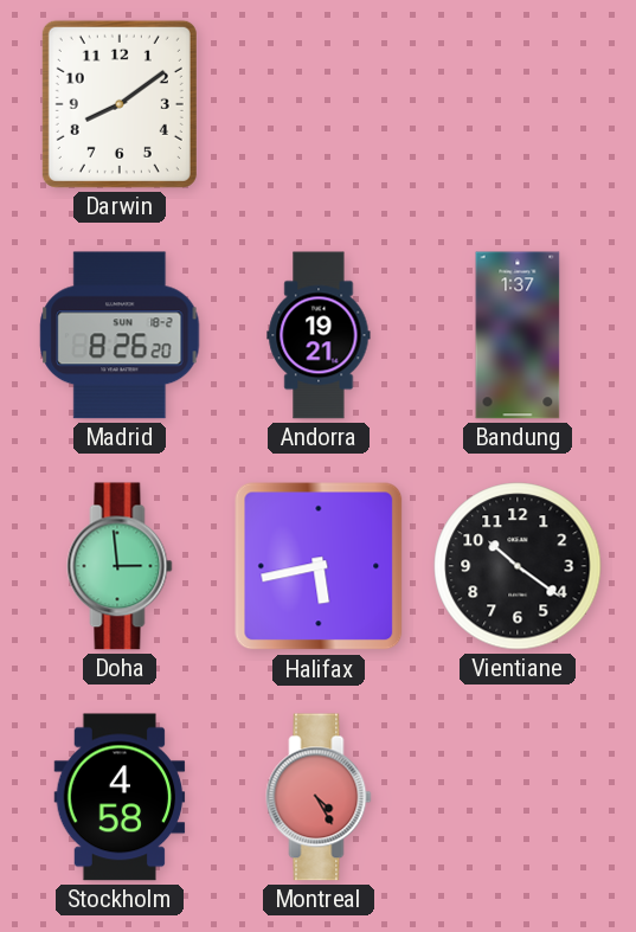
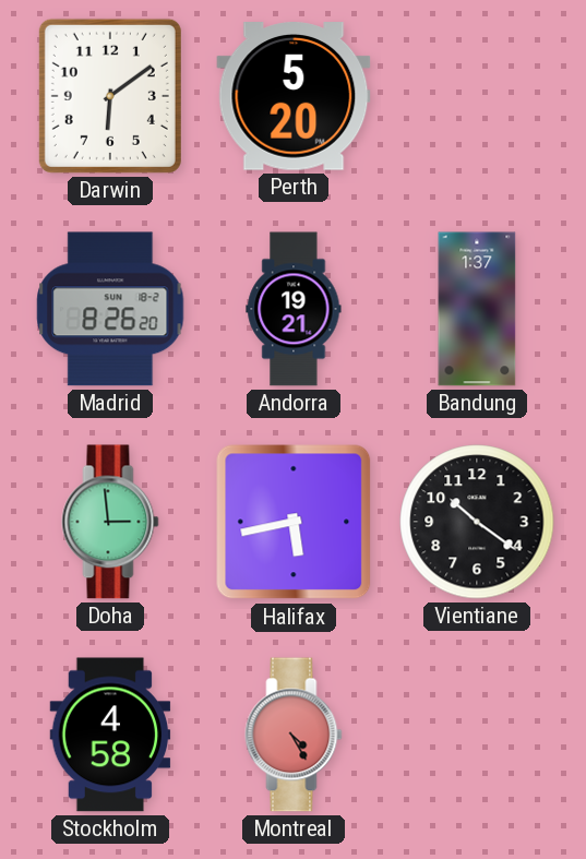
Darwin: 8:09 -> 6:09
Perth: none -> 5:20
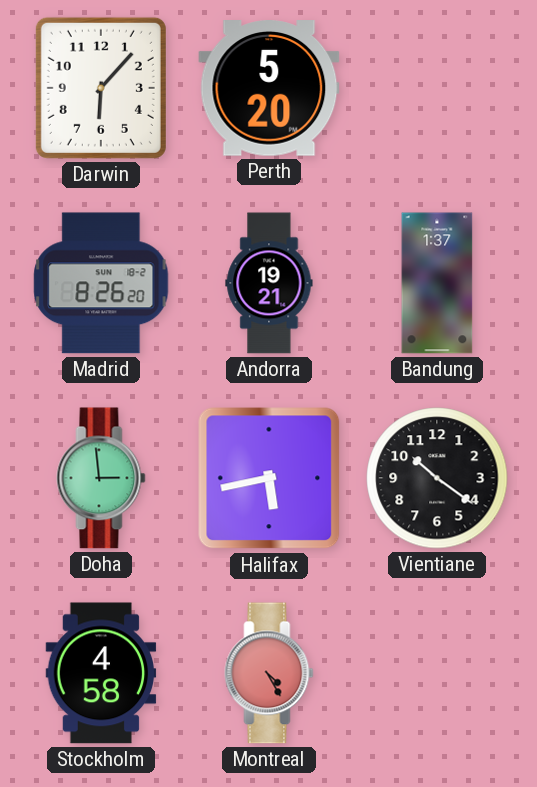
Darwin: 6:09 -> 6:07
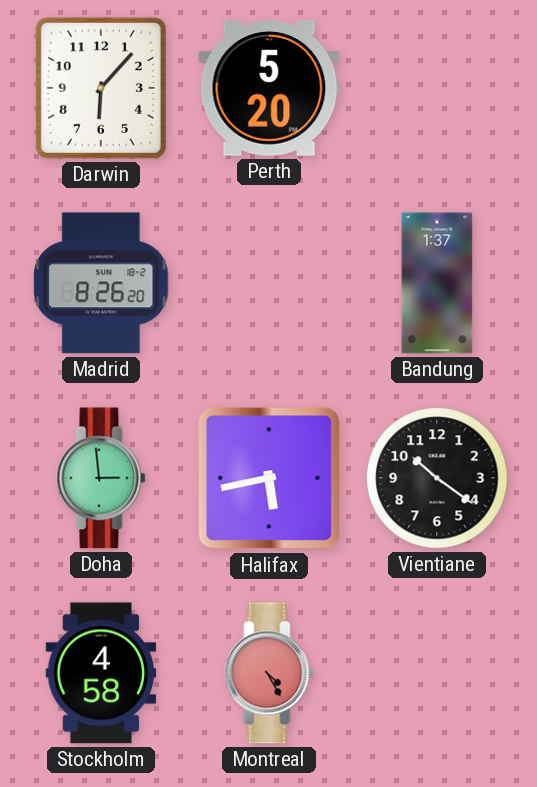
Andorra: 19:21 -> none
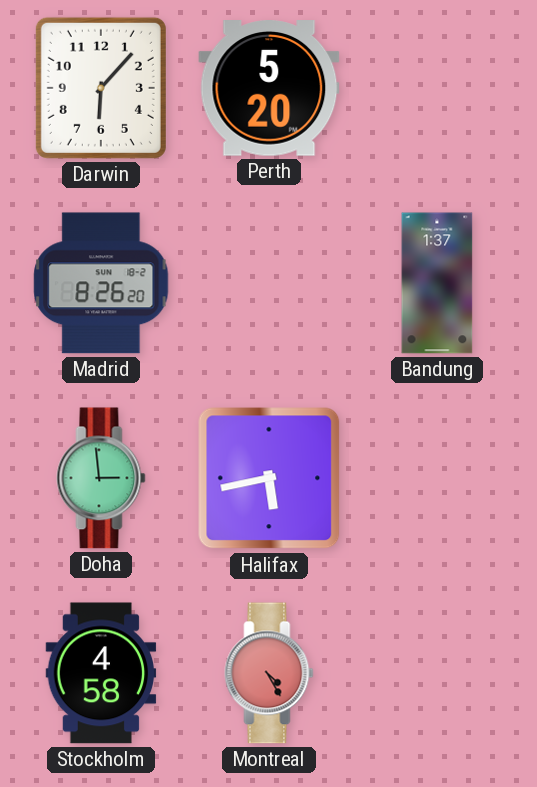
Vientiane: 10:21 -> none
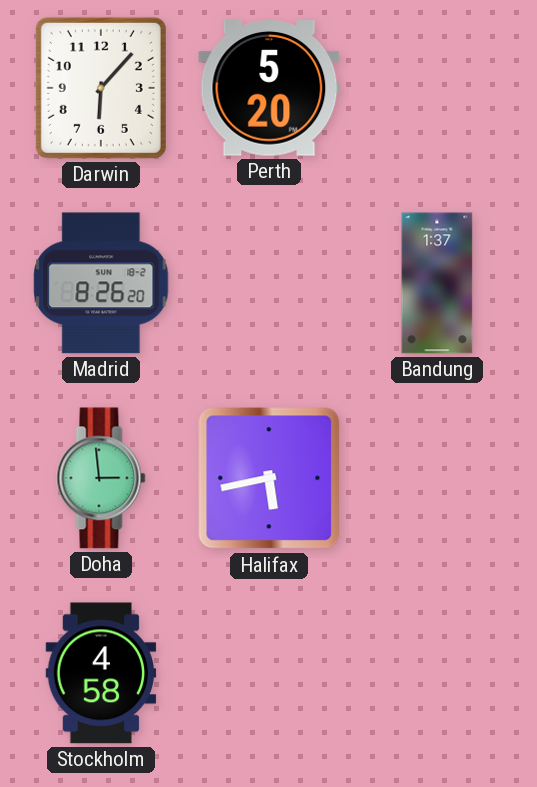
Montreal: 4:25 -> none
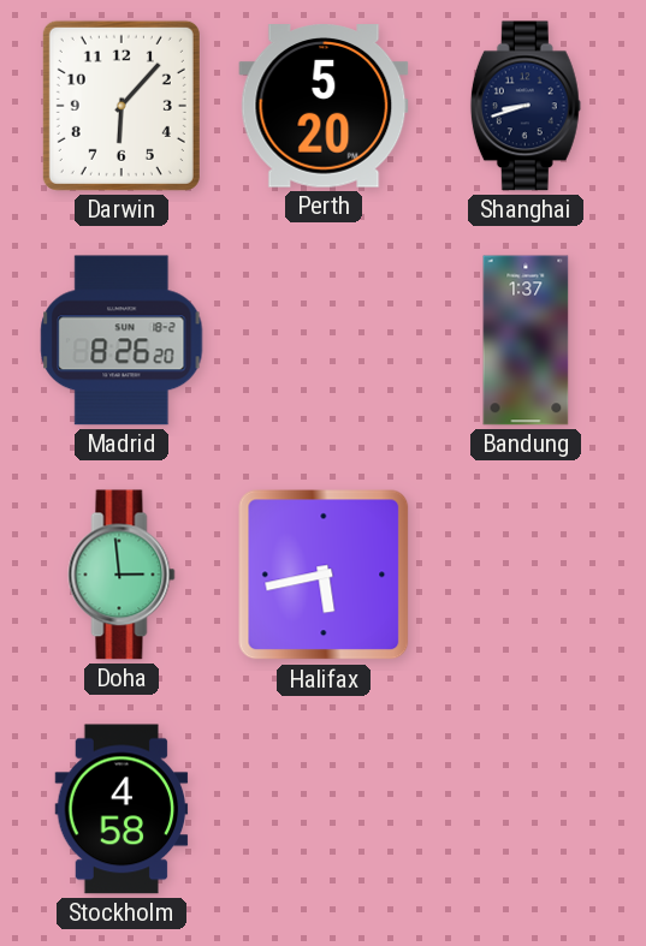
Shanghai: none -> 8:42
